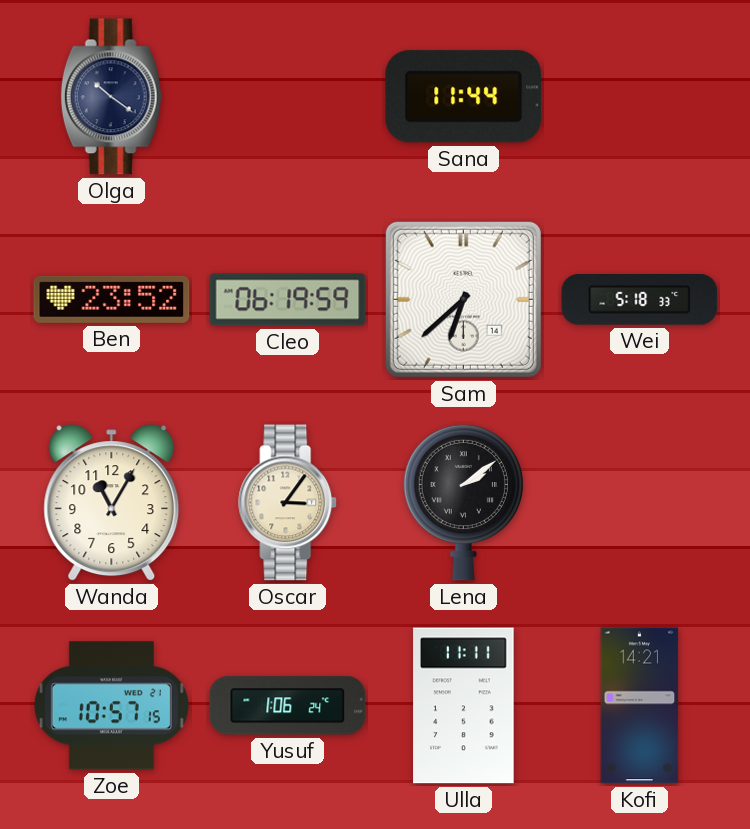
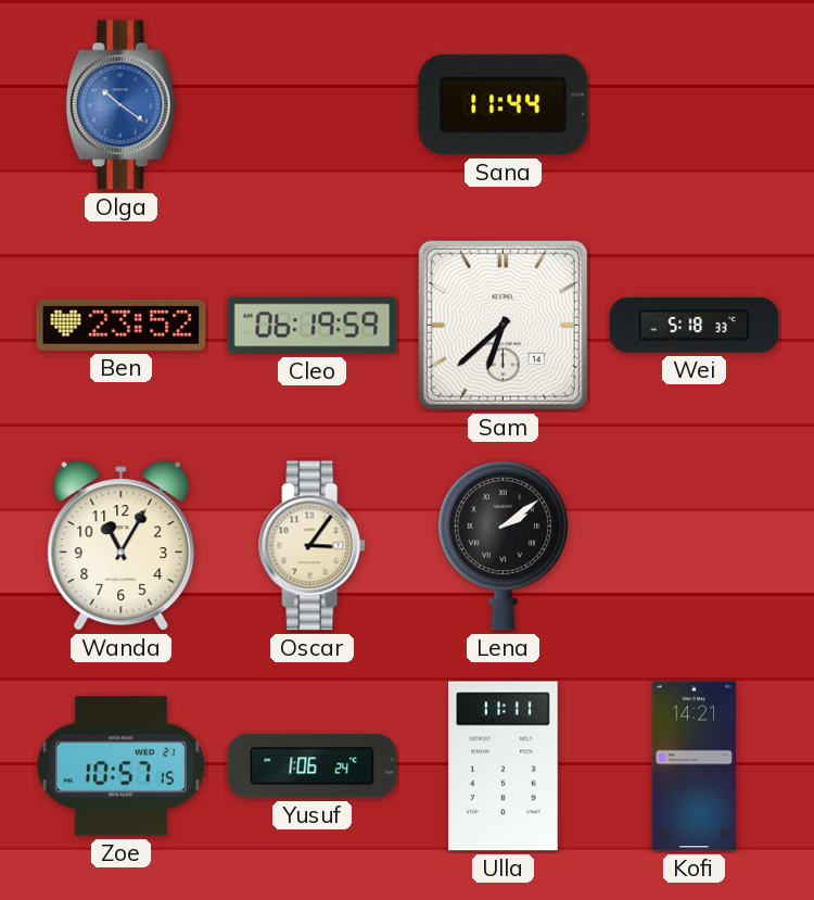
Olga dial: navy -> blue
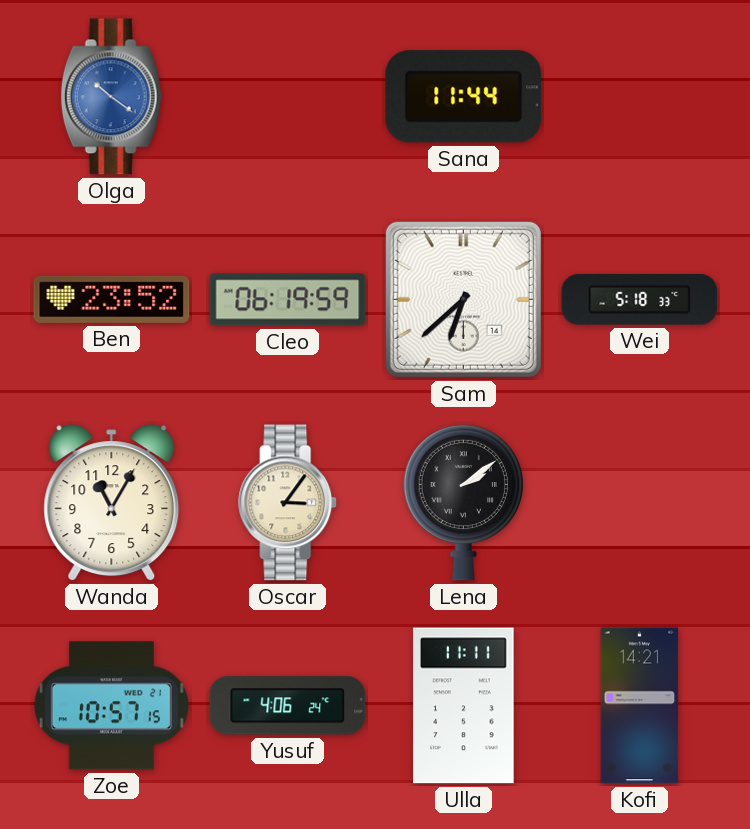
Yusuf: 1:06 -> 4:06
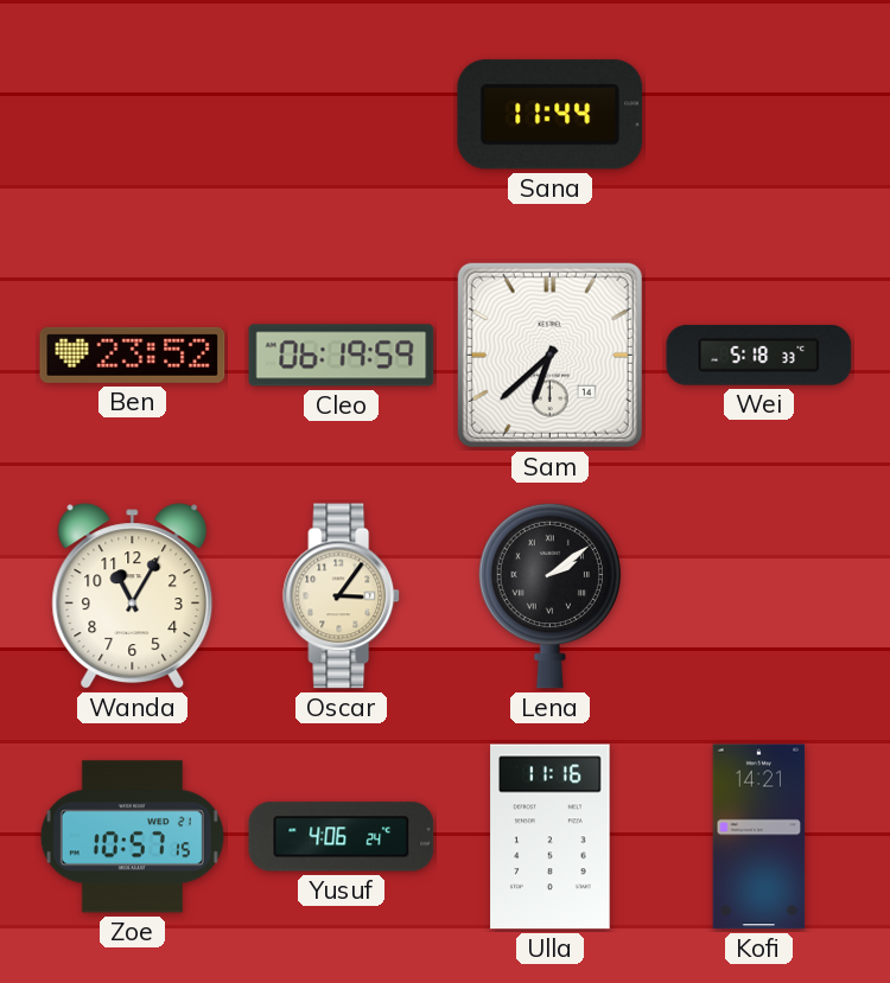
Olga: 10:21 -> none
Ulla: 11:11 -> 11:16
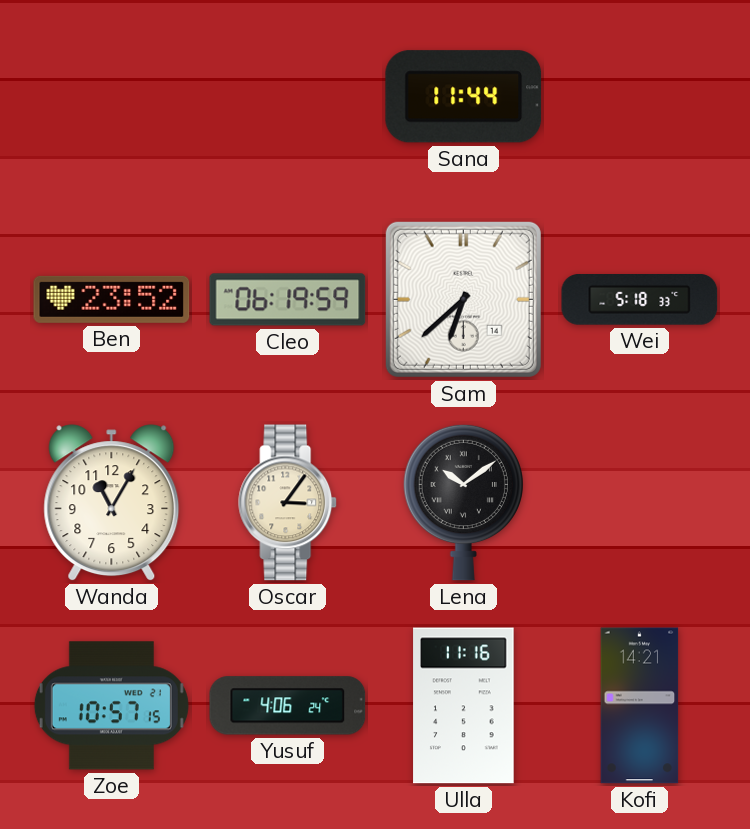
Lena: 2:09 -> 10:09
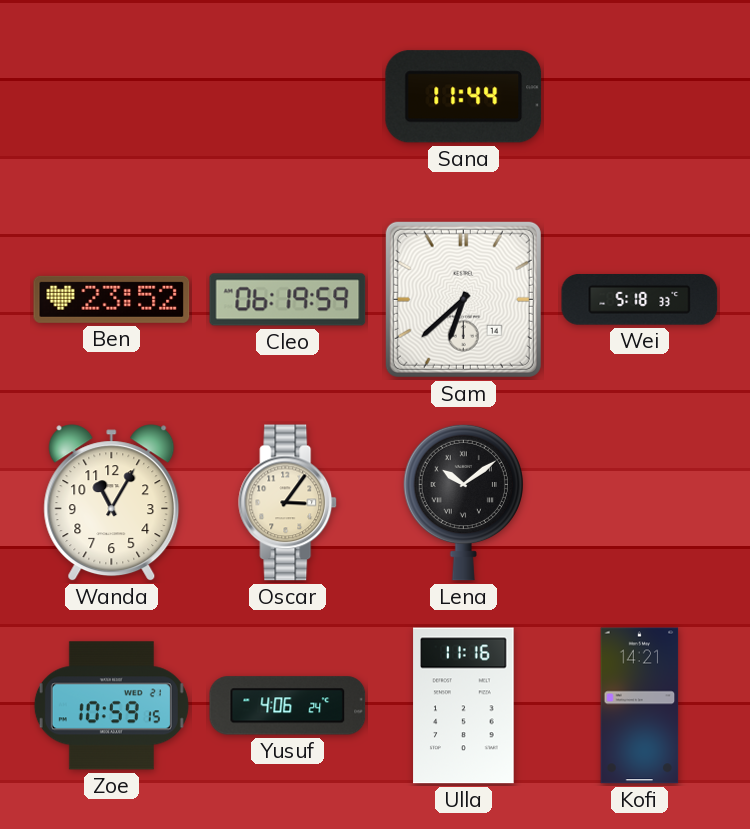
Zoe: 10:57 -> 10:59
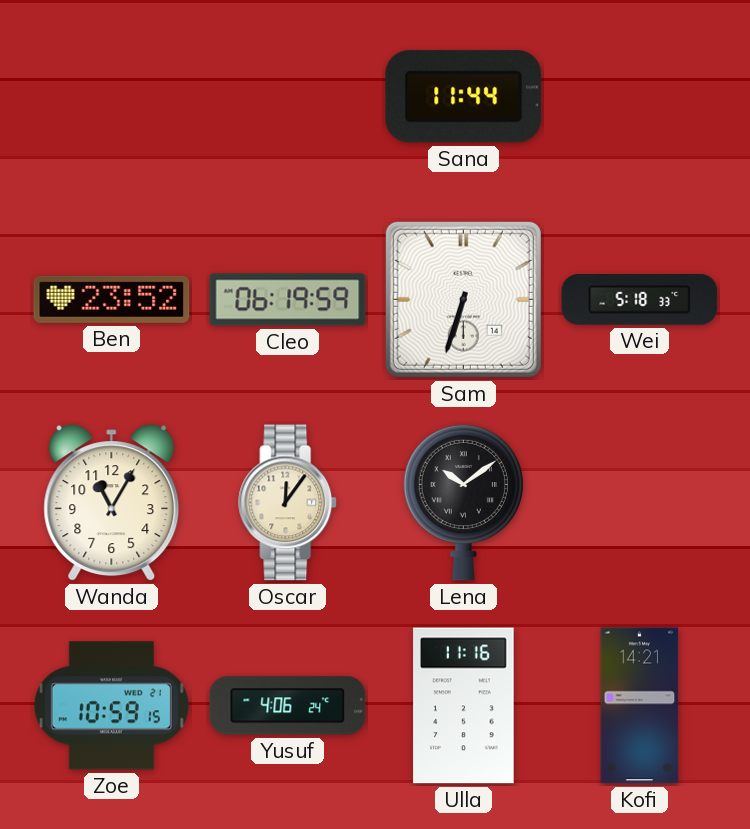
Sam: 6:38 -> 6:33
Oscar: 3:06 -> 12:06
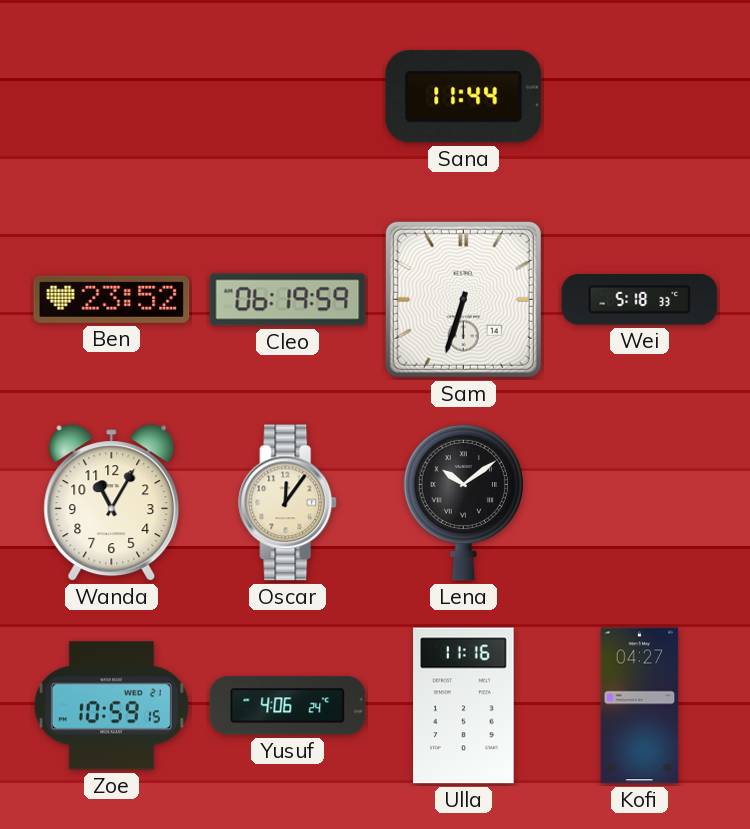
Kofi: 14:21 -> 04:27
